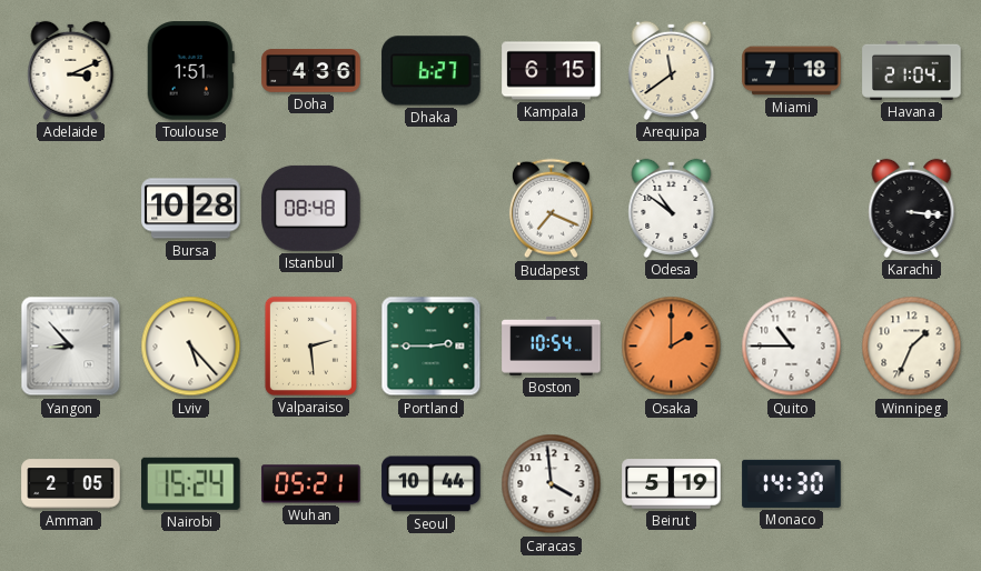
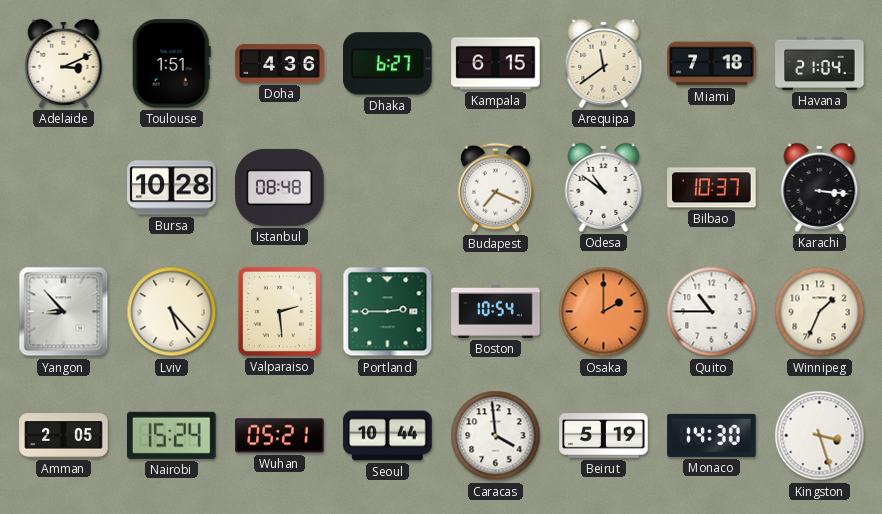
Bilbao: none -> 10:37
Kingston: none -> 3:27
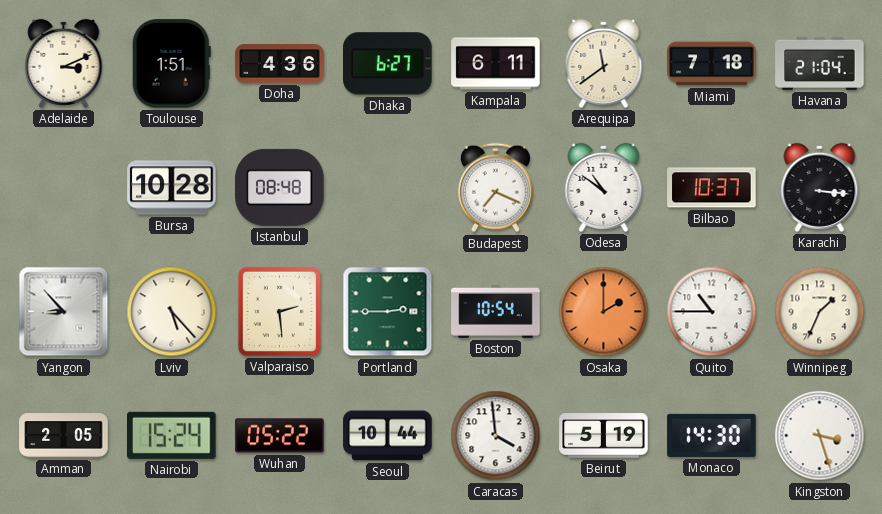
Kampala: 6:15 -> 6:11
Wuhan: 05:21 -> 05:22
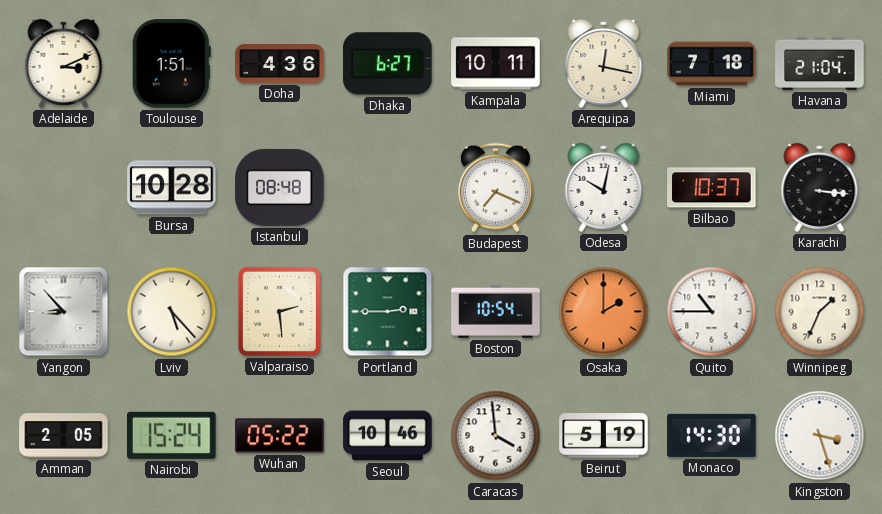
Kampala: 6:11 -> 10:11
Arequipa: 11:39 -> 12:17
Odesa: 10:51 -> 10:02
Seoul: 10:44 -> 10:46
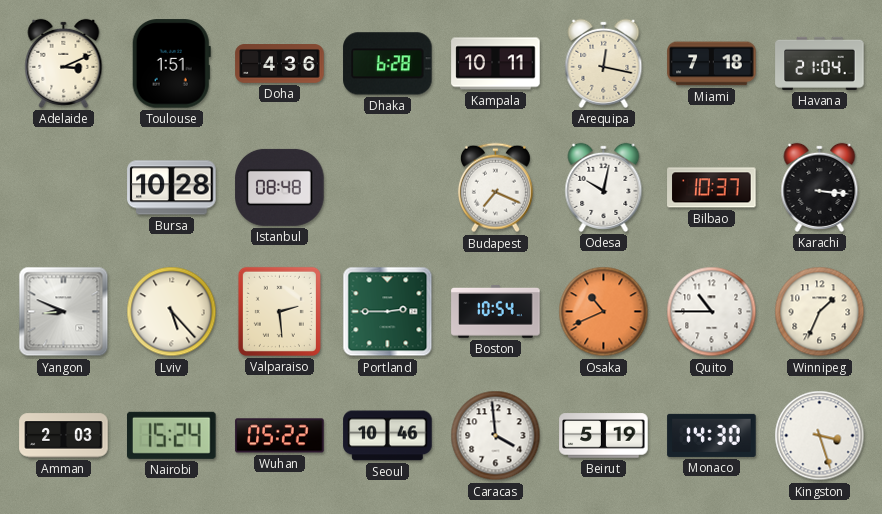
Dhaka: 6:27 -> 6:28
Yangon: 8:53 -> 8:49
Osaka: 2:00 -> 10:41
Amman: 2:05 -> 2:03
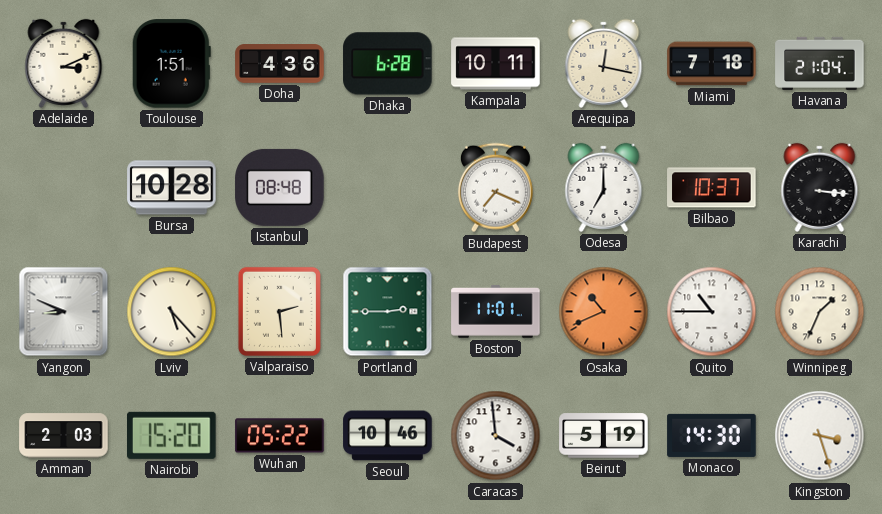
Odesa: 10:02 -> 7:00
Boston: 10:54 -> 11:01
Nairobi: 15:24 -> 15:20
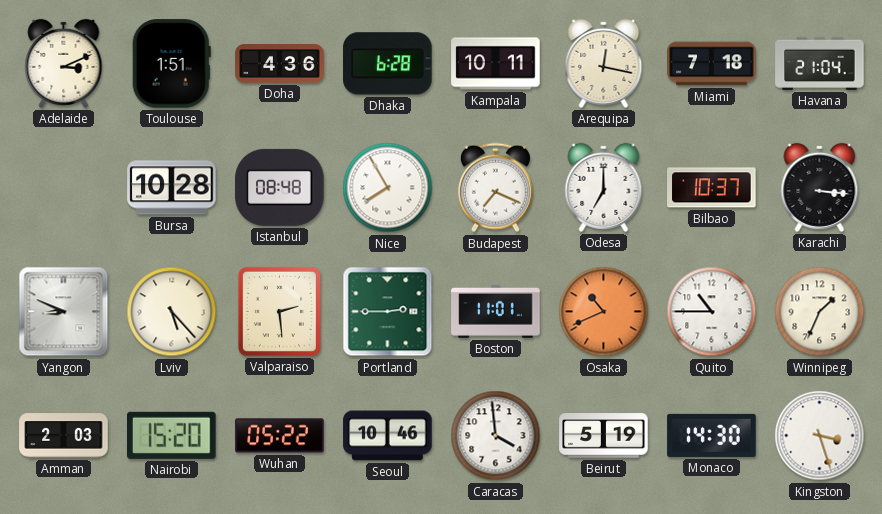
Nice: none -> 7:55
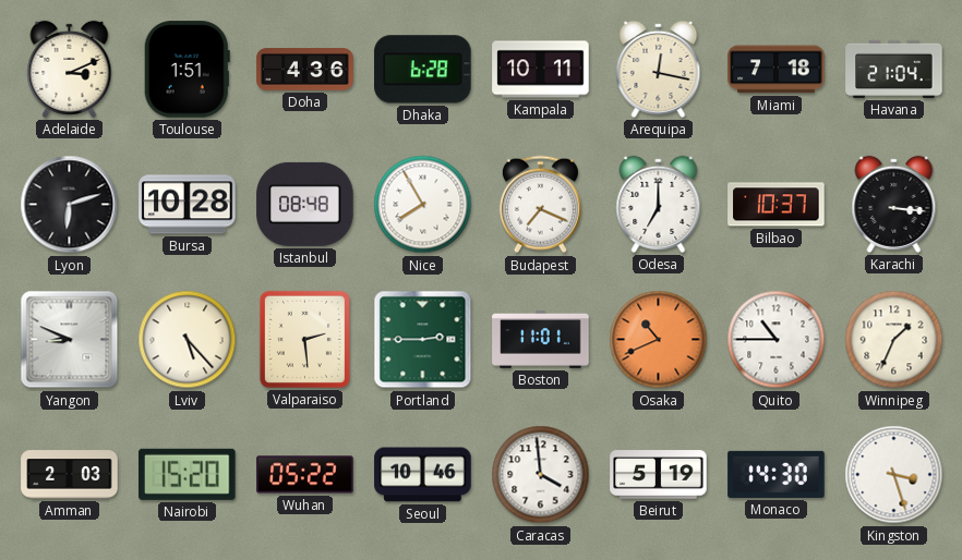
Lyon: none -> 6:12
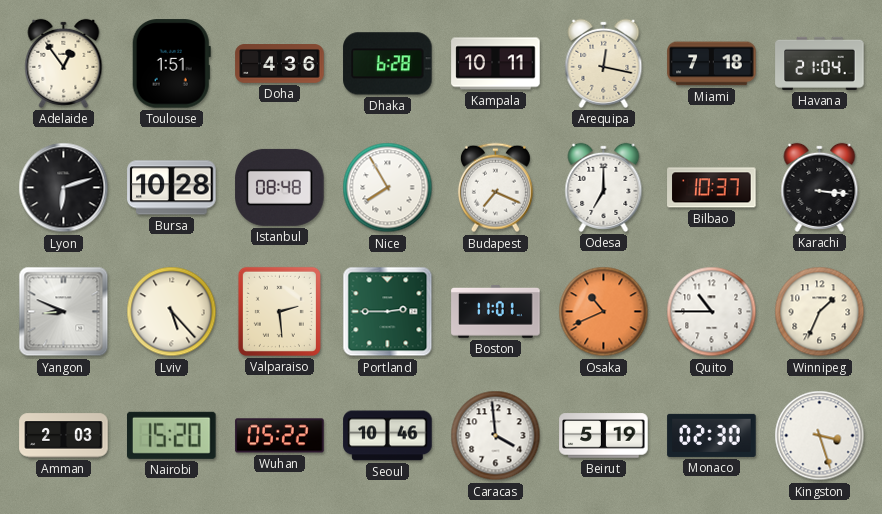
Adelaide: 3:11 -> 12:54
Monaco: 14:30 -> 02:30
